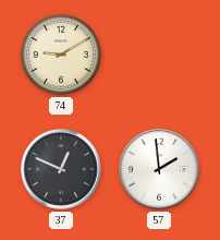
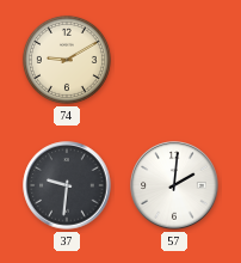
37: 12:49 -> 9:31
57: 1:59 -> 2:01
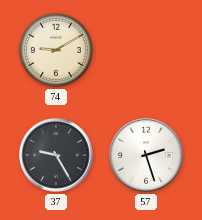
37: 9:31 -> 9:25
57: 2:01 -> 2:27
